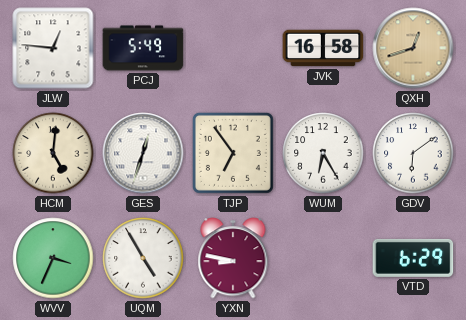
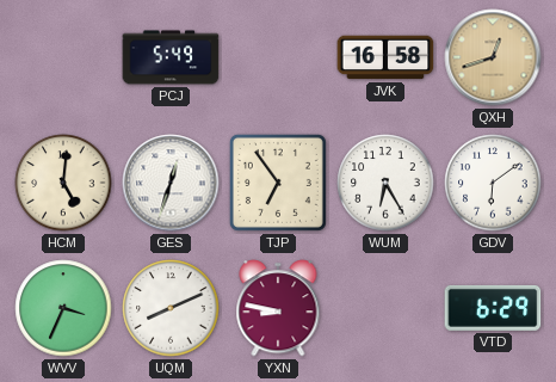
JLW: 12:46 -> none
UQM: 4:55 -> 8:11
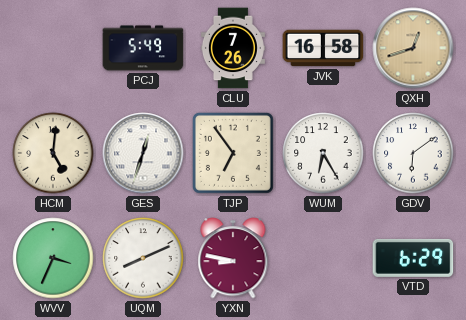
CLU: none -> 7:26
